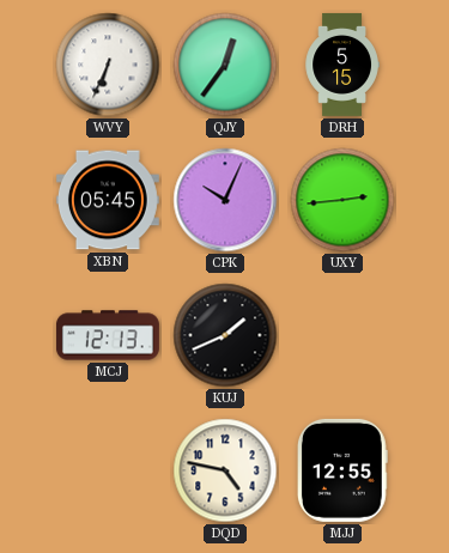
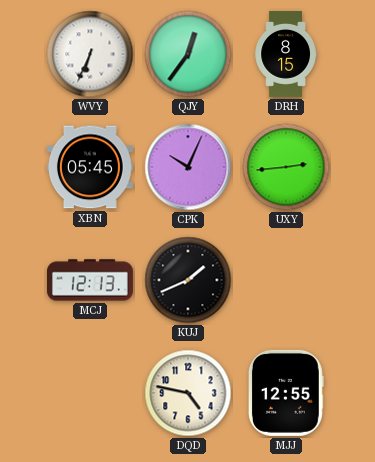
DRH: 5:15 -> 8:15
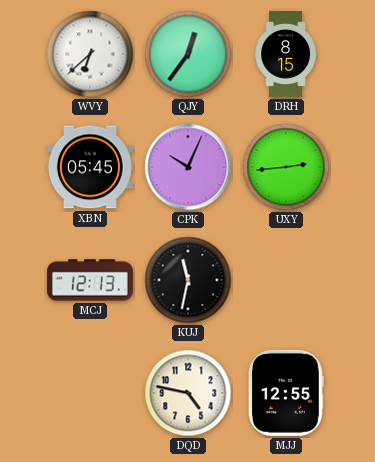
WVY: 6:34 -> 6:38
KUJ: 1:41 -> 11:32
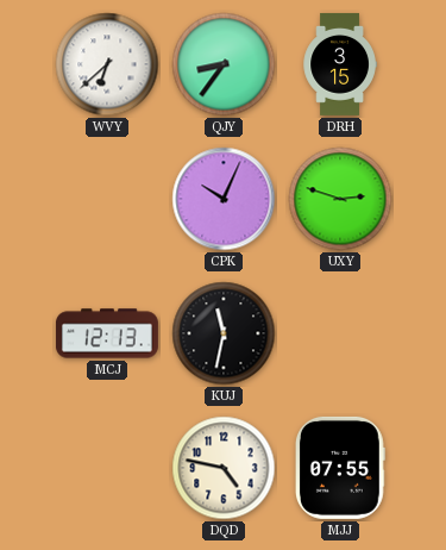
QJY: 12:36 -> 8:36
DRH: 8:15 -> 3:15
XBN: 05:45 -> none
UXY: 2:44 -> 2:48
MJJ: 12:55 -> 07:55
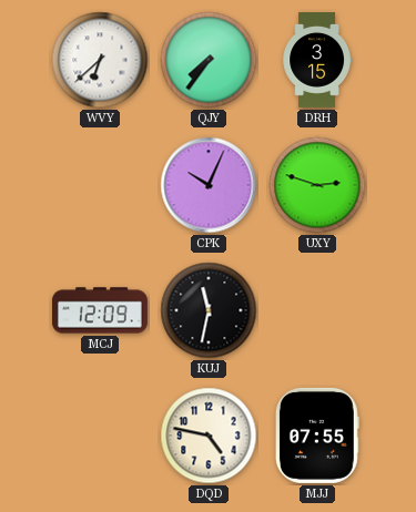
QJY: 8:36 -> 7:36
MCJ: 12:13 -> 12:09
